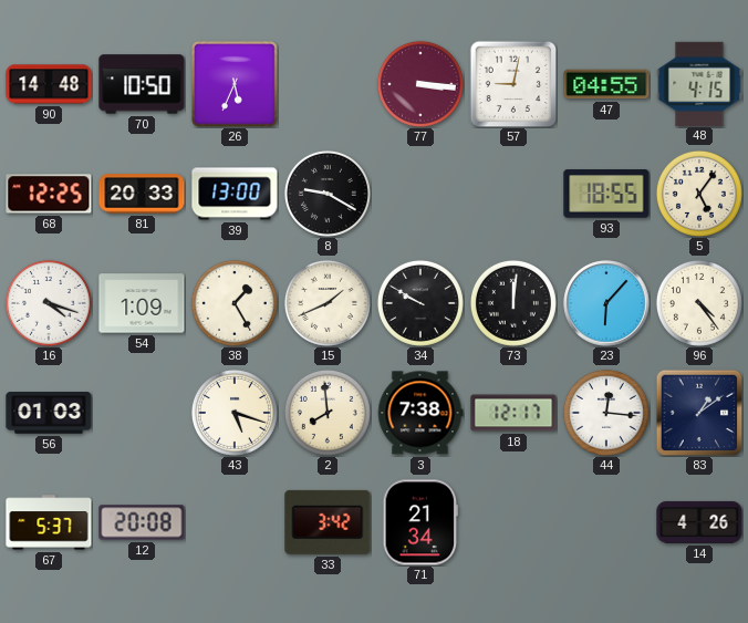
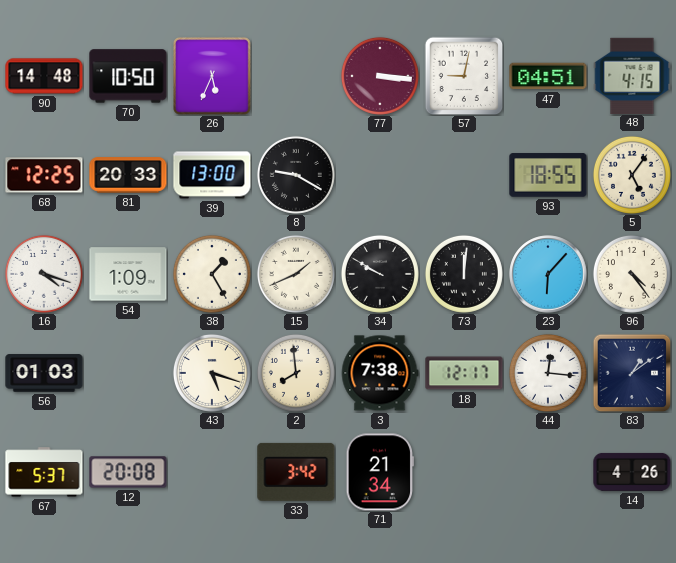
47: 04:55 -> 04:51
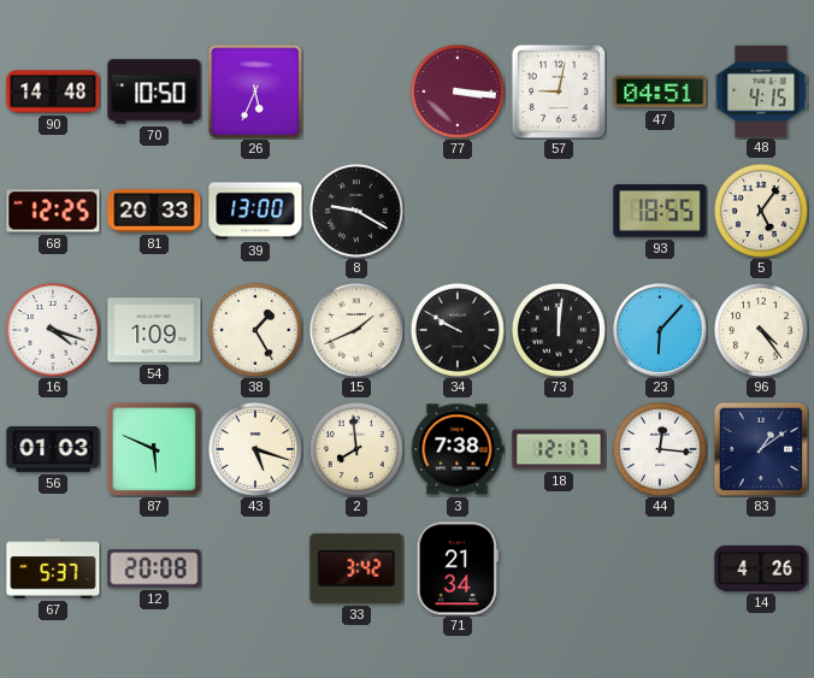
87: none -> 5:49
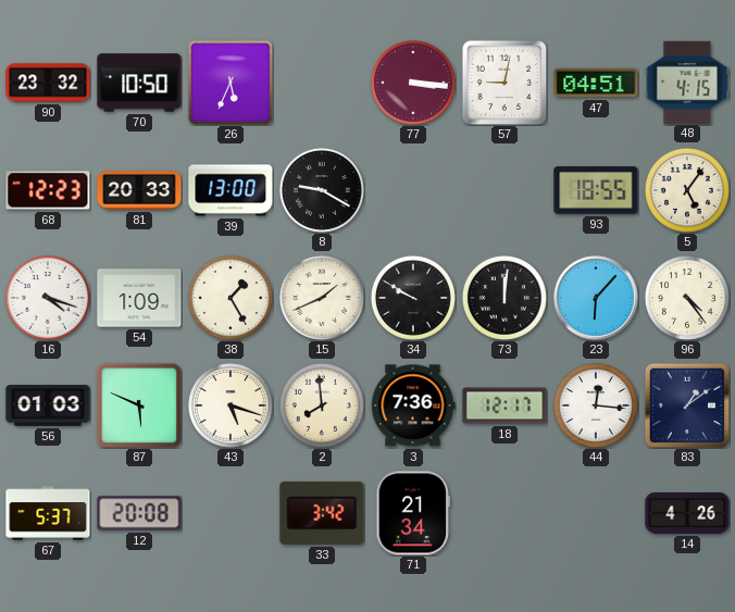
90: 14:48 -> 23:32
68: 12:25 -> 12:23
3: 7:38 -> 7:36
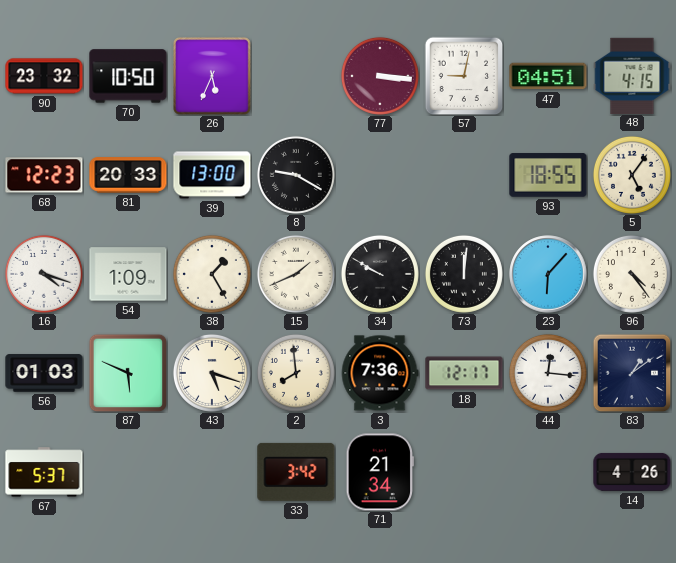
12: 20:08 -> none
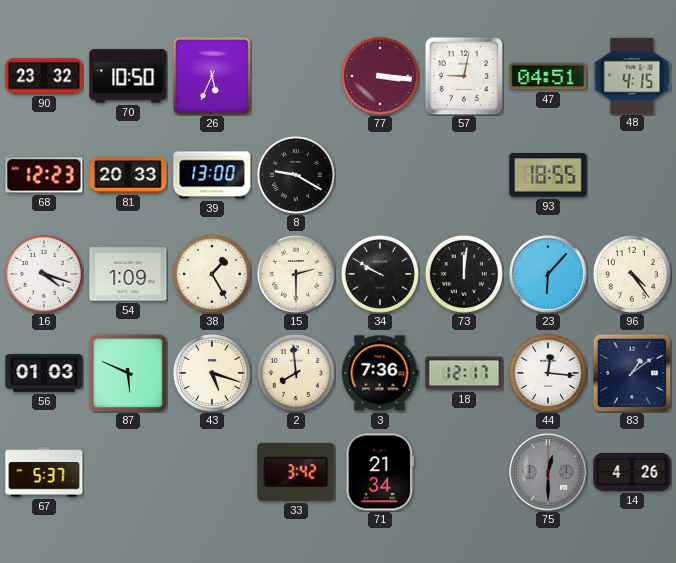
5: 5:06 -> none
15: 1:41 -> 2:30
75: none -> 12:30
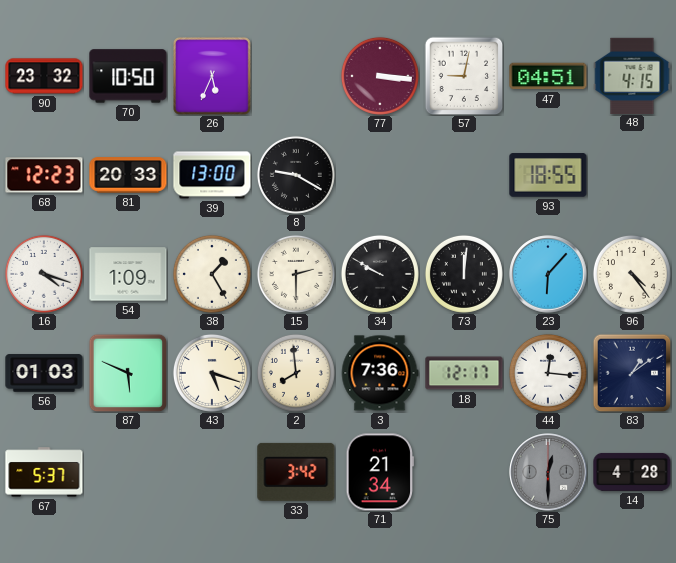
14: 4:26 -> 4:28
